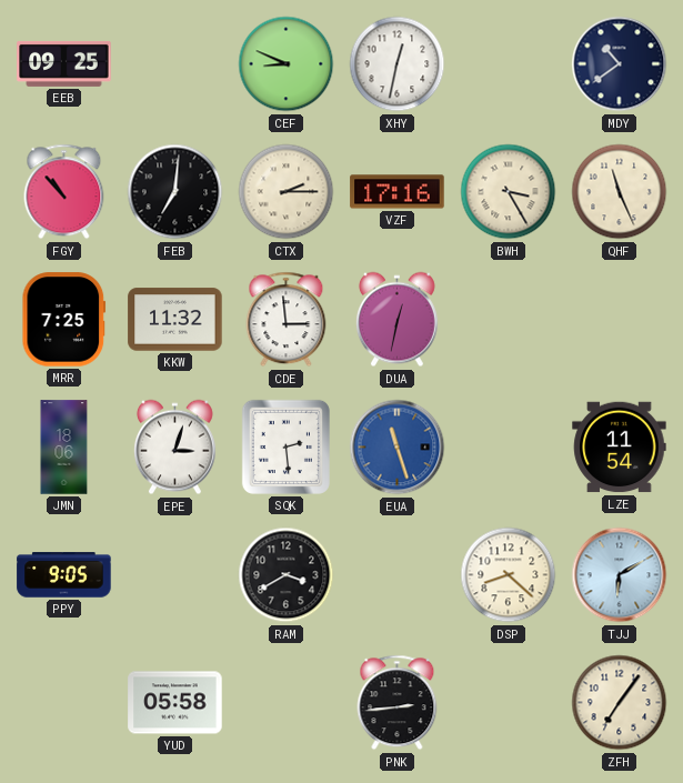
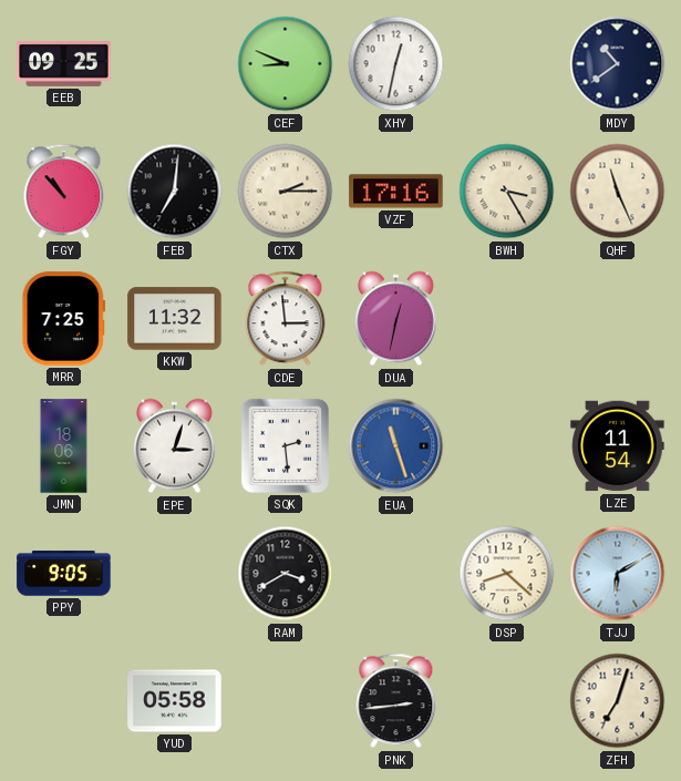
ZFH: 7:06 -> 7:03
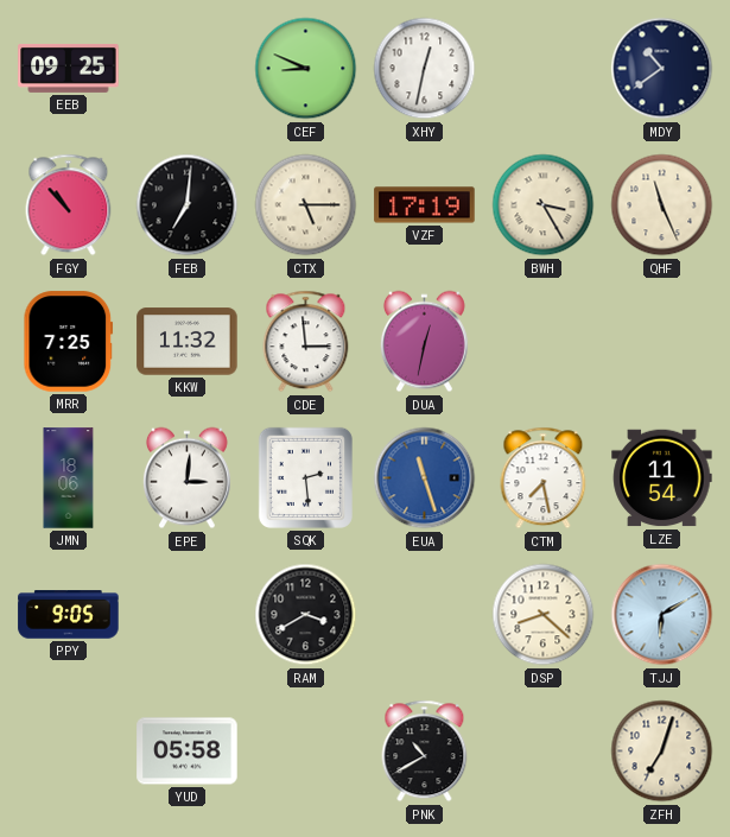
CTX: 2:15 -> 5:15
VZF: 17:16 -> 17:19
EPE: 3:03 -> 3:01
CTM: none -> 7:28
PNK: 2:44 -> 10:40
